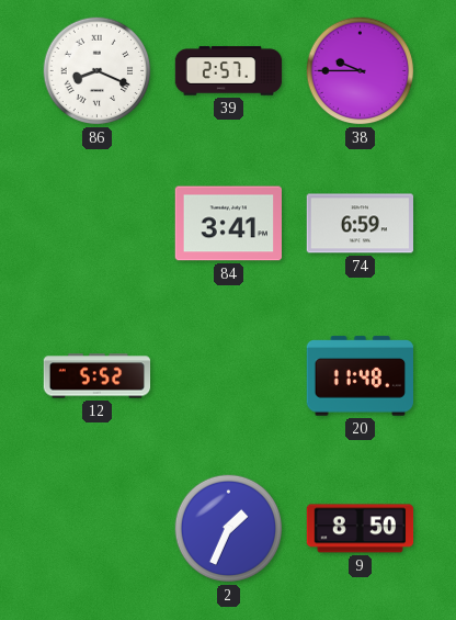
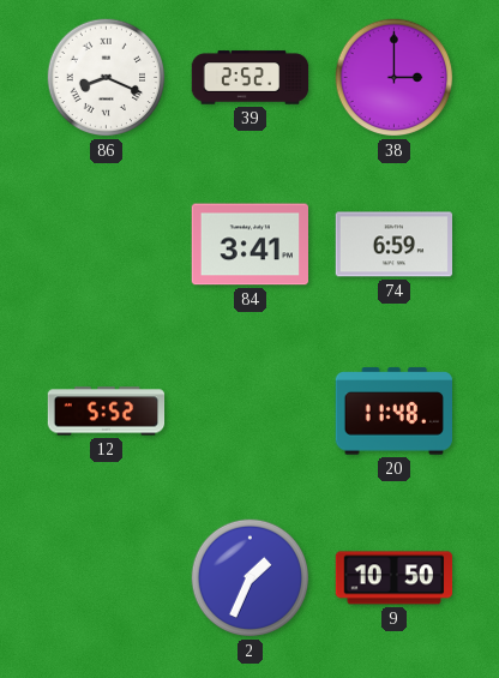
39: 2:57 -> 2:52
38: 9:45 -> 3:00
9: 8:50 -> 10:50
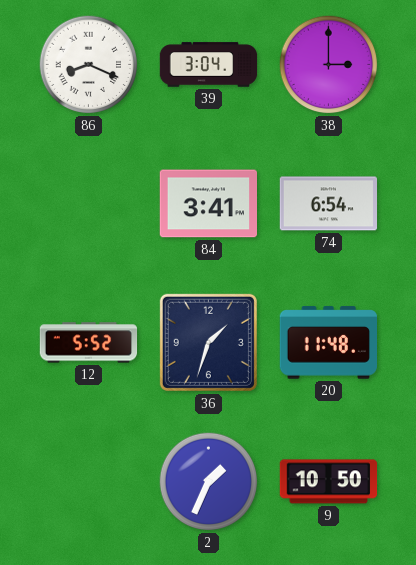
39: 2:52 -> 3:04
74: 6:59 -> 6:54
36: none -> 1:33
